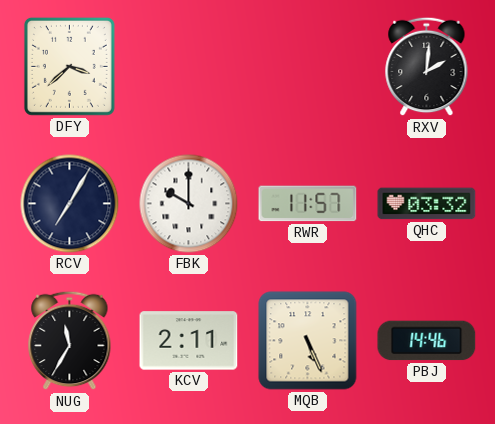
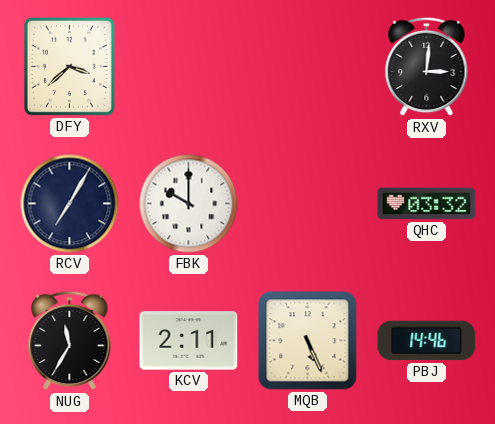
RXV: 2:01 -> 3:01
RWR: 11:57 -> none
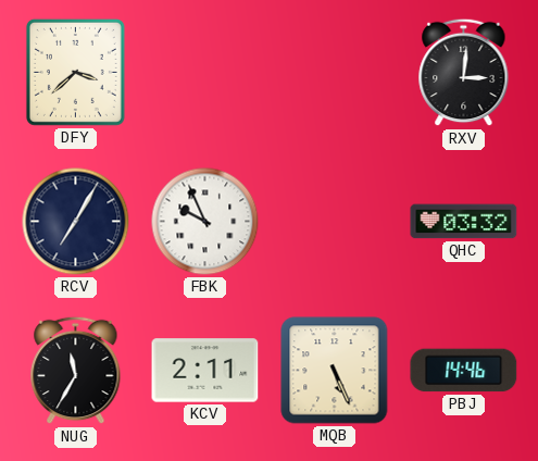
FBK: 10:00 -> 9:56
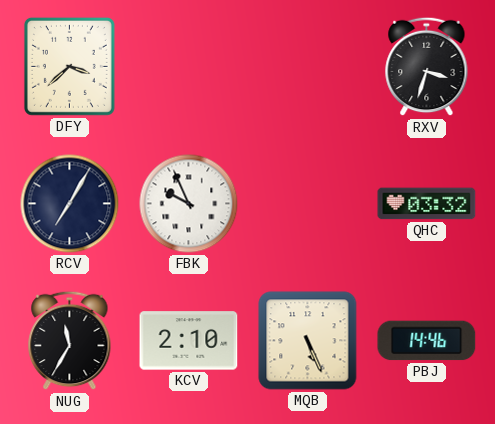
RXV: 3:01 -> 3:33
KCV: 2:11 -> 2:10
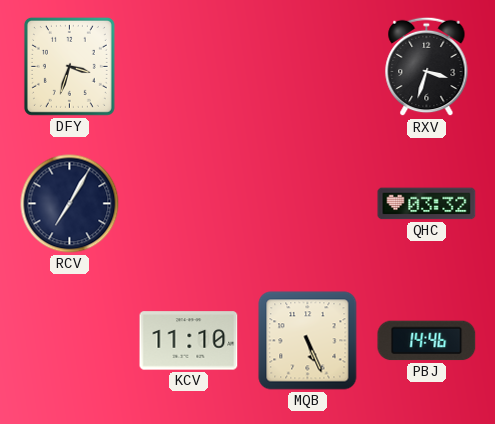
DFY: 3:38 -> 3:33
FBK: 9:56 -> none
NUG: 11:35 -> none
KCV: 2:10 -> 11:10
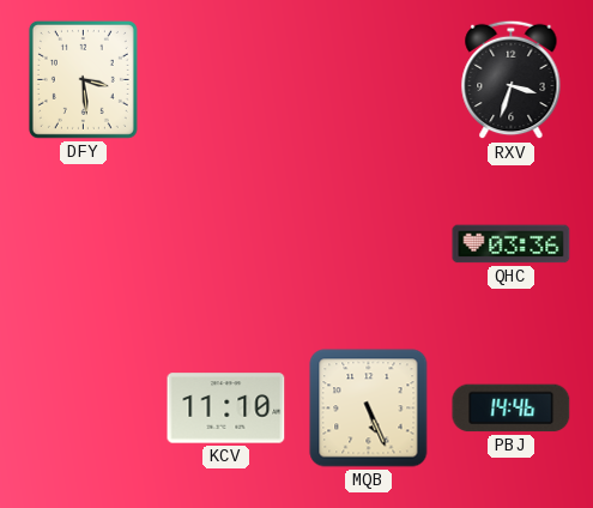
DFY: 3:33 -> 3:29
RCV: 7:05 -> none
QHC: 03:32 -> 03:36
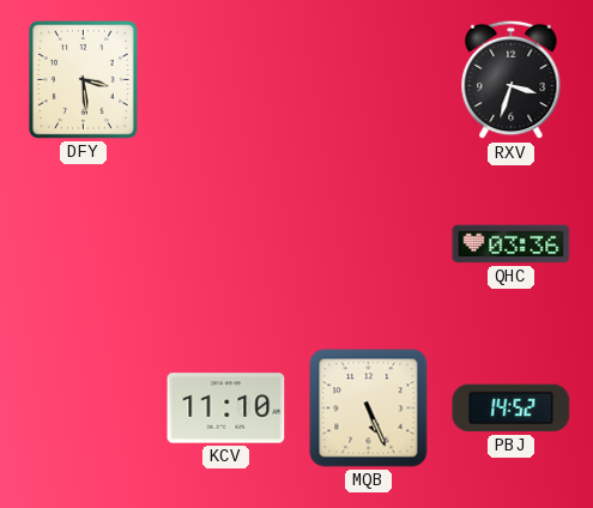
PBJ: 14:46 -> 14:52
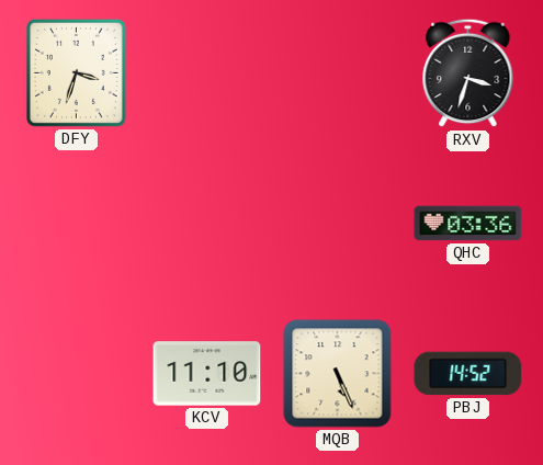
DFY: 3:29 -> 3:33
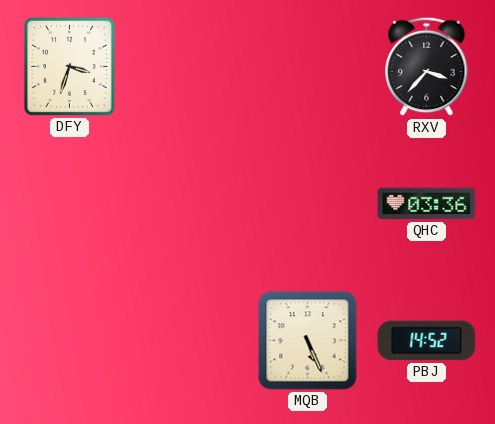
RXV: 3:33 -> 3:37
KCV: 11:10 -> none
